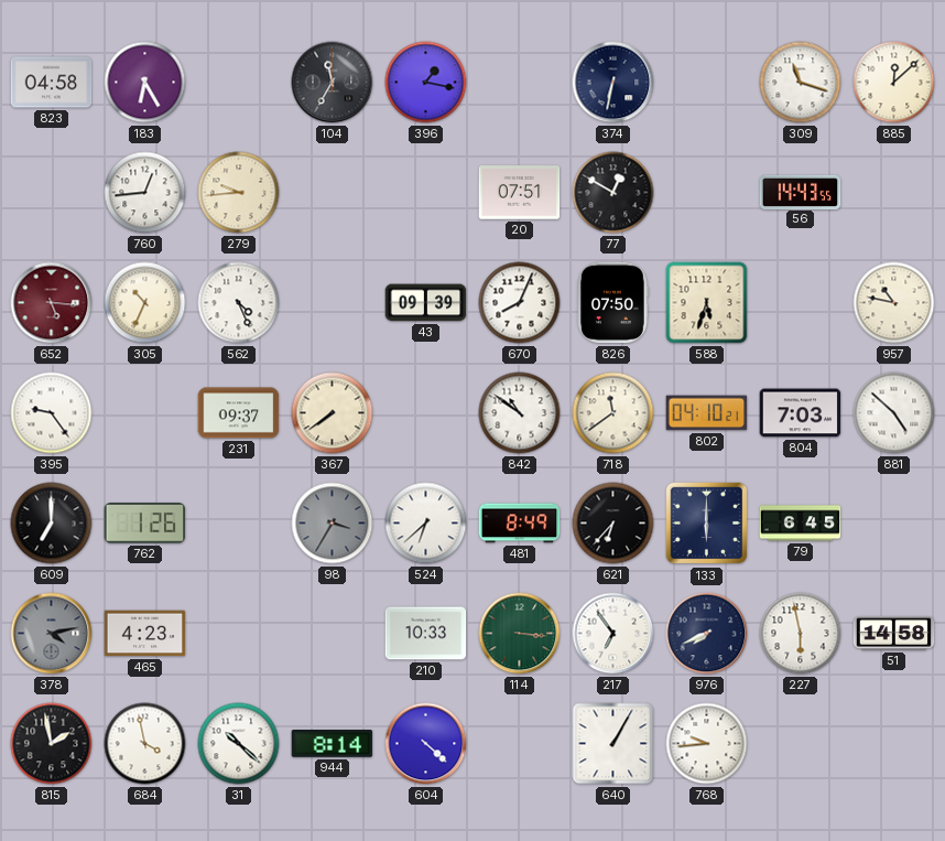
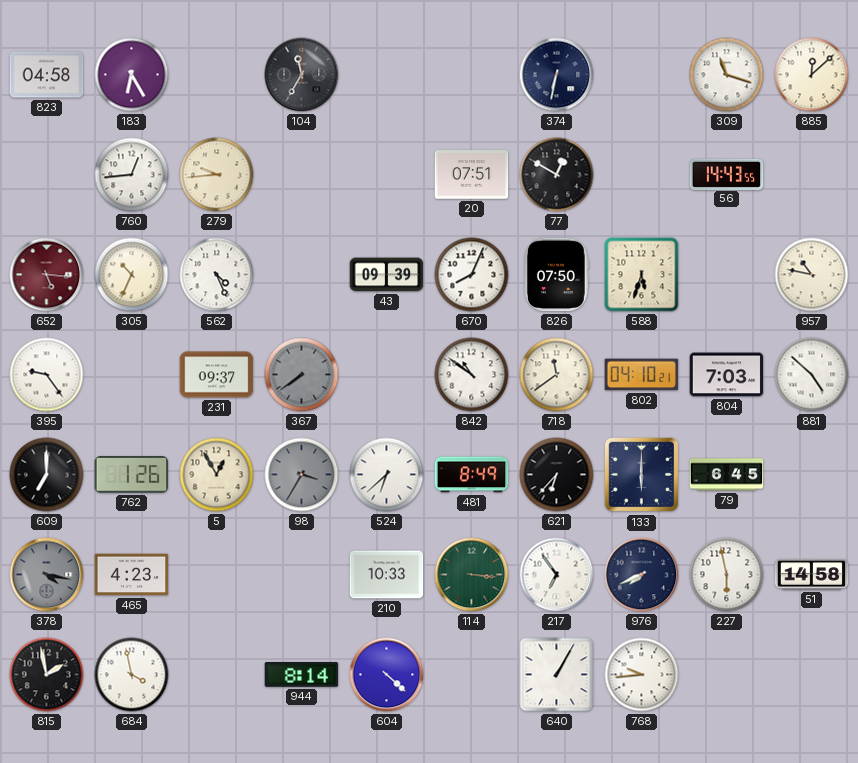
396: 1:17 -> none
367 dial: cream -> grey
5: none -> 12:55
378: 4:13 -> 4:17
31: 10:22 -> none
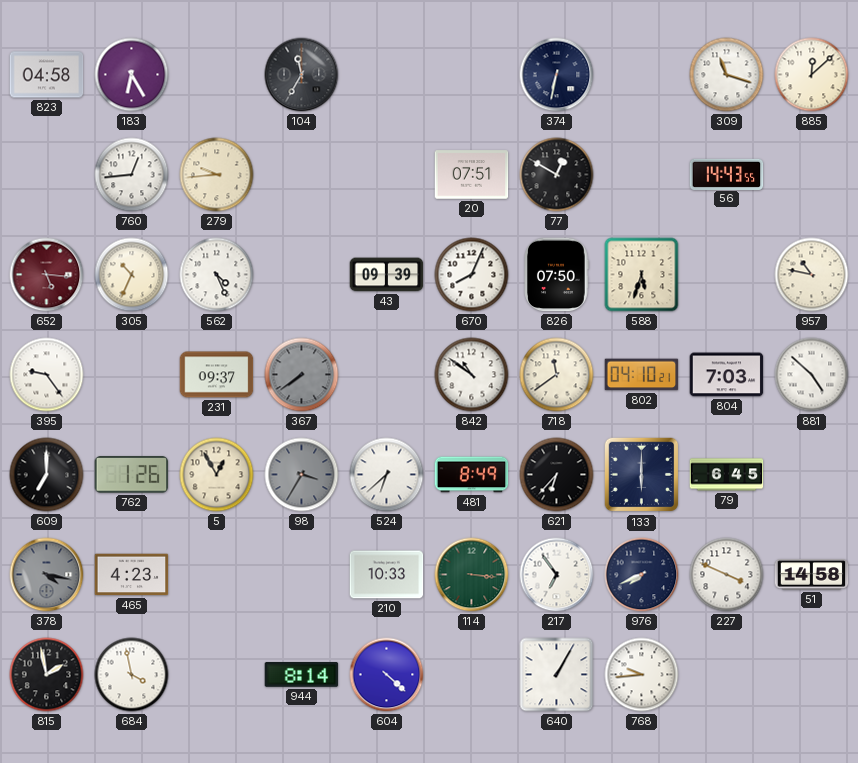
227: 5:58 -> 3:49
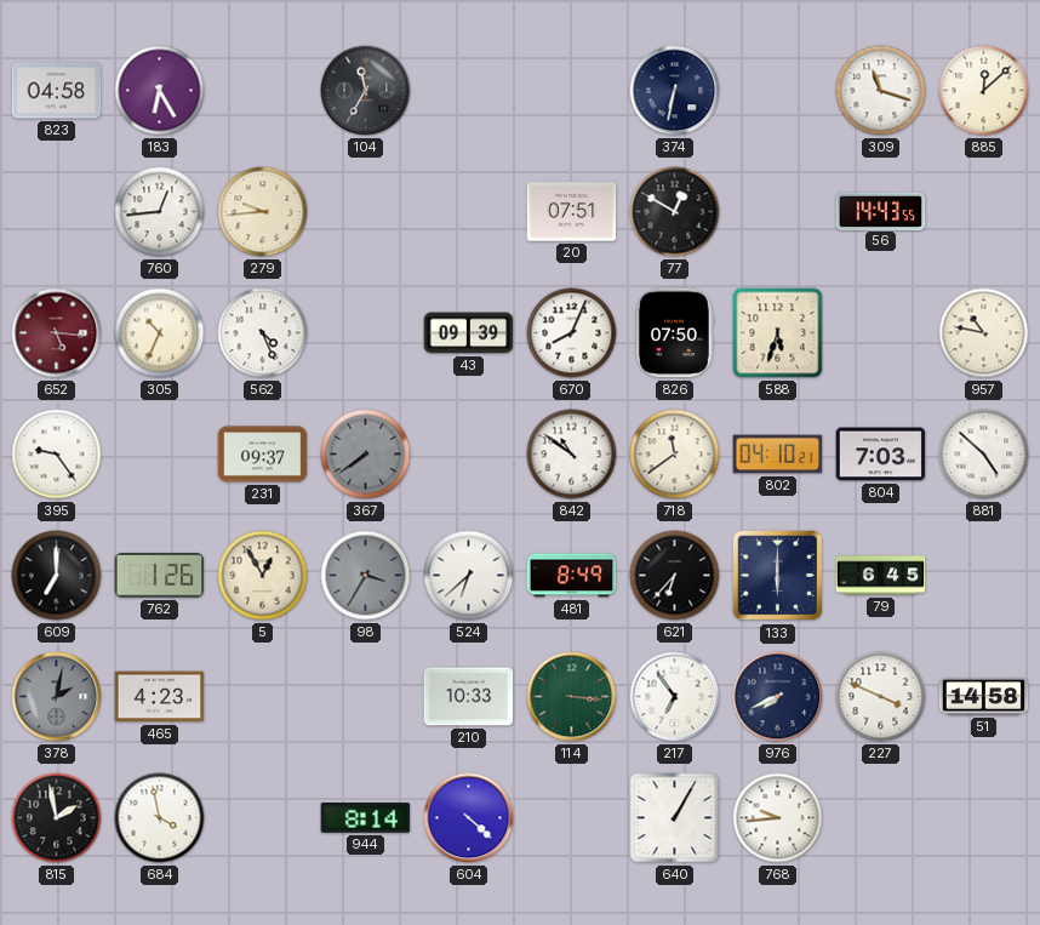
378: 4:17 -> 2:02
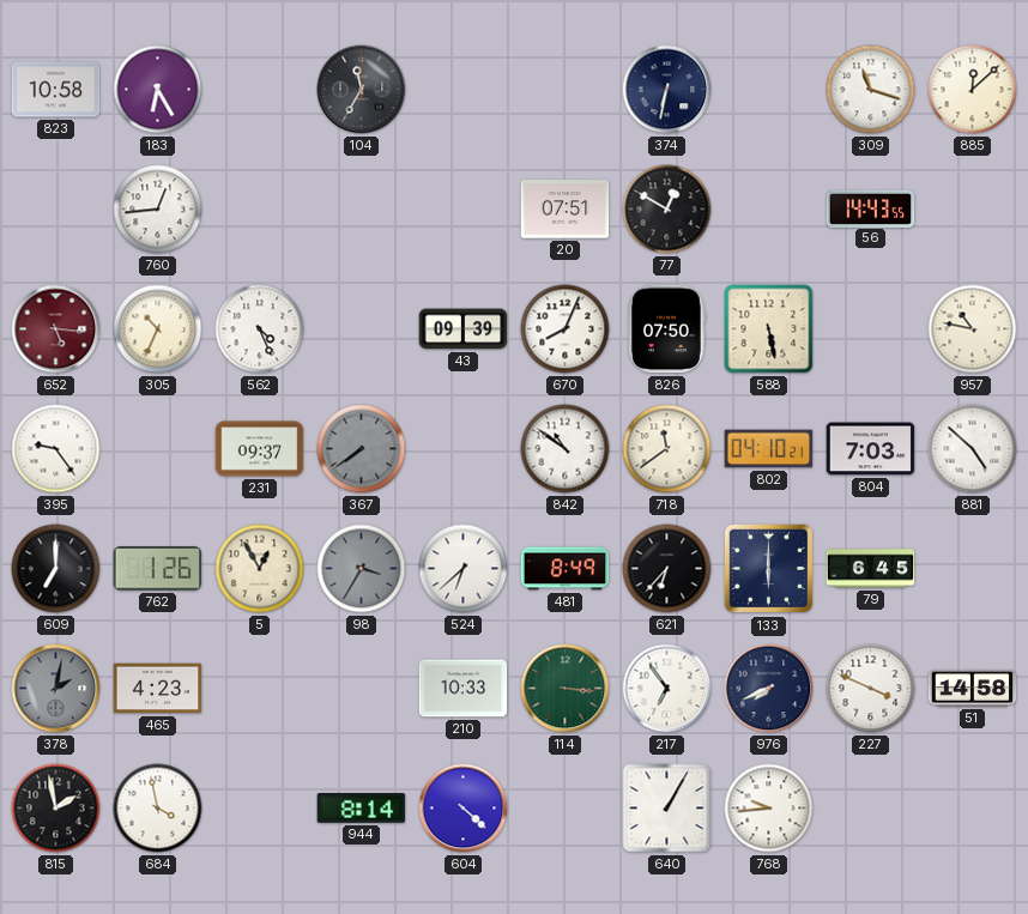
823: 04:58 -> 10:58
279: 9:44 -> none
588: 5:33 -> 5:28
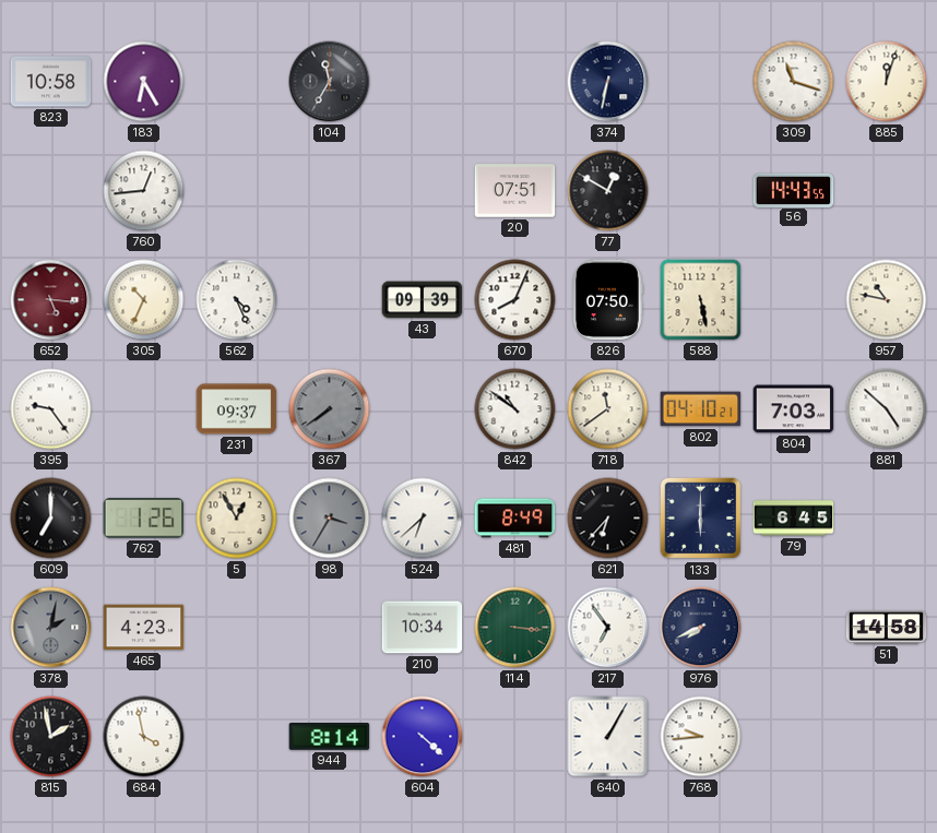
885: 12:08 -> 12:03
210: 10:33 -> 10:34
227: 3:49 -> none
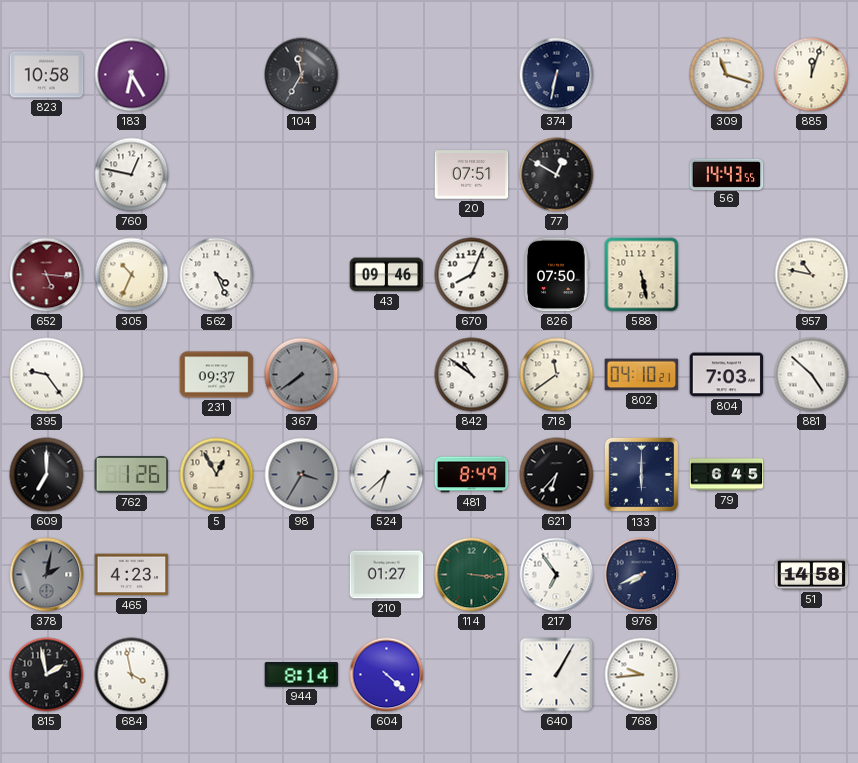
760: 12:44 -> 12:47
43: 09:39 -> 09:46
210: 10:34 -> 01:27
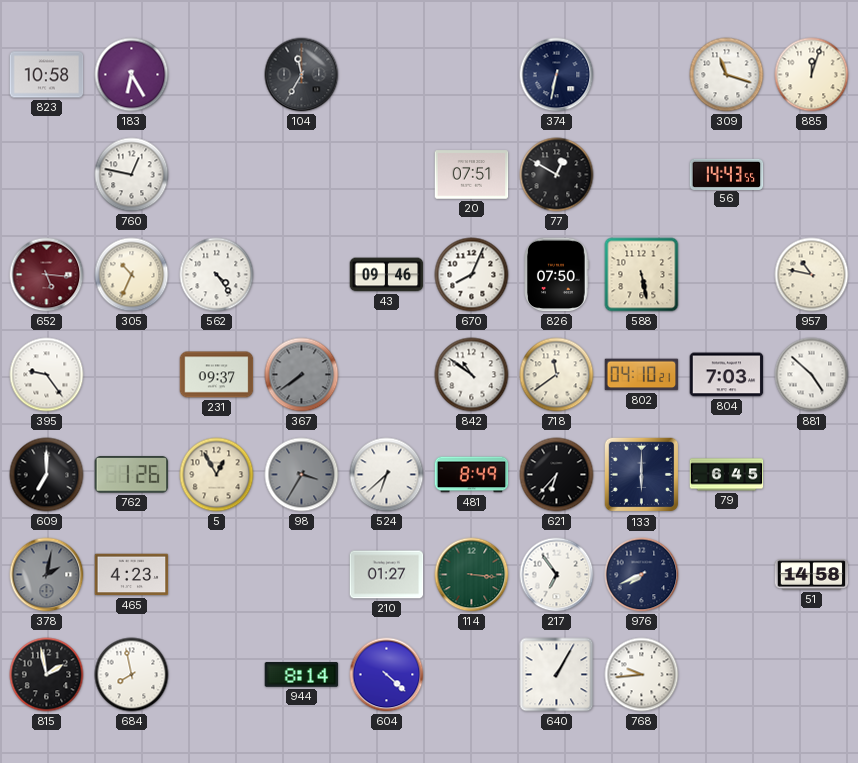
562: 4:26 -> 4:24
684: 3:58 -> 7:58
